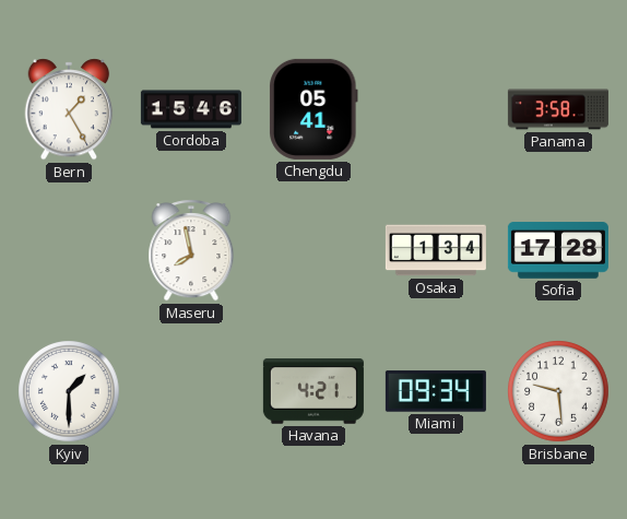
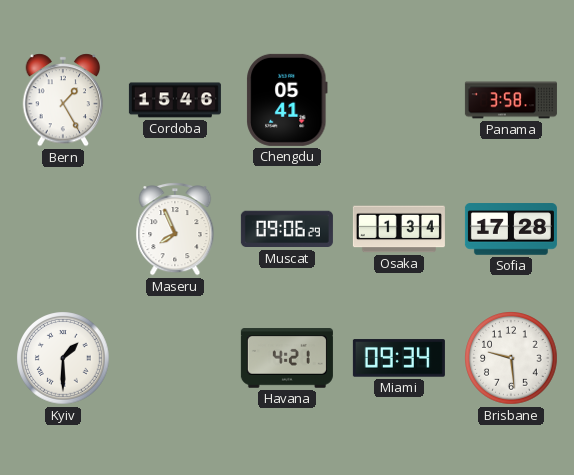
Maseru: 7:58 -> 7:56
Muscat: none -> 09:06
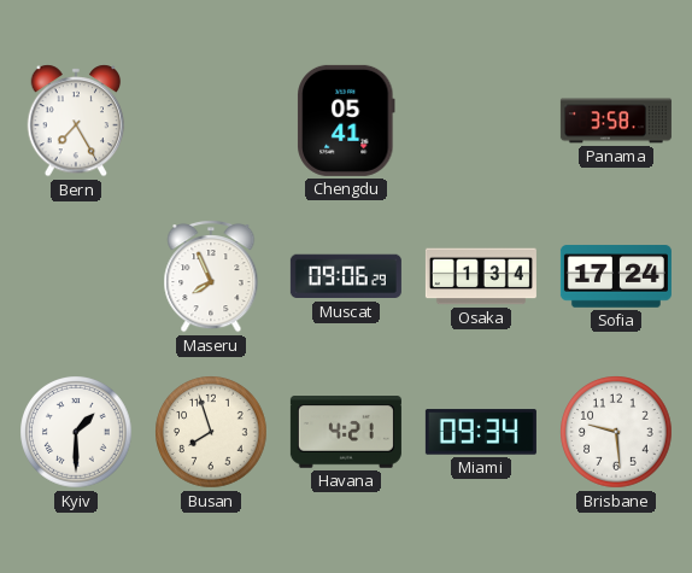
Bern: 1:25 -> 7:25
Cordoba: 15:46 -> none
Sofia: 17:28 -> 17:24
Busan: none -> 7:57
